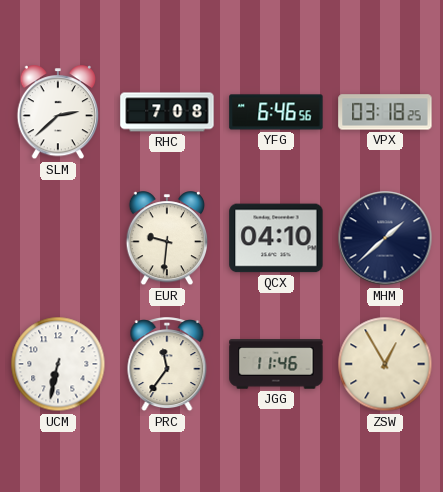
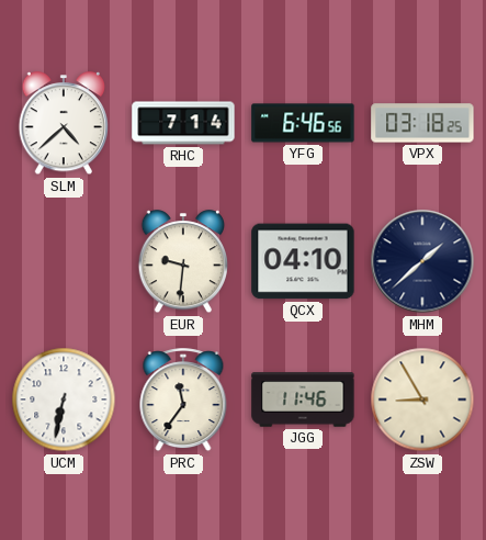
SLM: 2:38 -> 4:38
RHC: 7:08 -> 7:14
ZSW: 12:55 -> 8:55
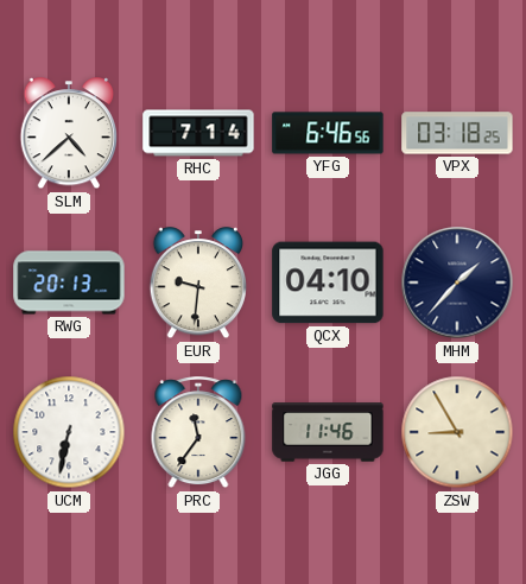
RWG: none -> 20:13
MHM: 1:38 -> 1:37
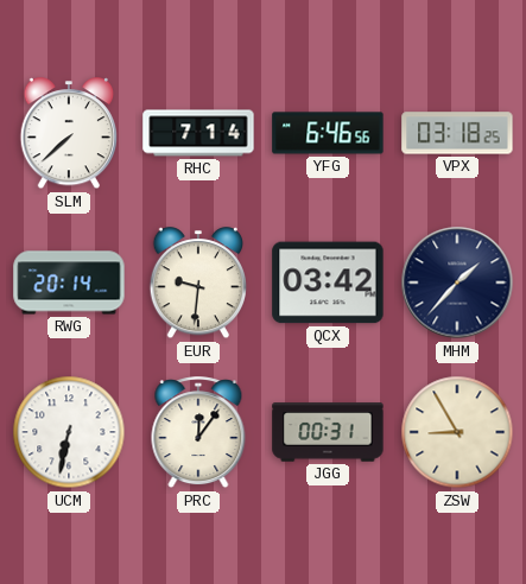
SLM: 4:38 -> 7:38
RWG: 20:13 -> 20:14
QCX: 04:10 -> 03:42
PRC: 11:36 -> 12:06
JGG: 11:46 -> 00:31
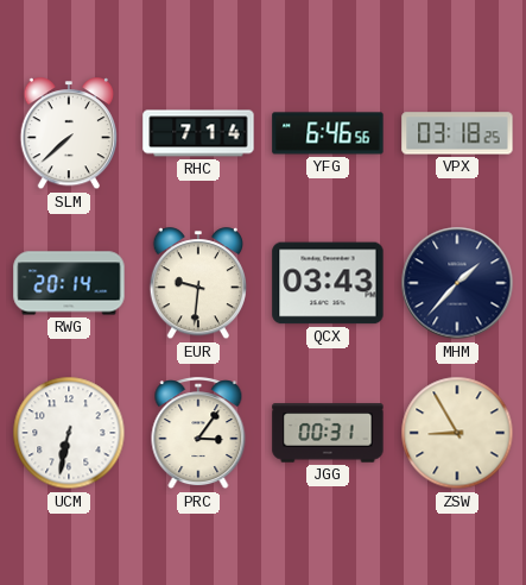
QCX: 03:42 -> 03:43
PRC: 12:06 -> 3:06
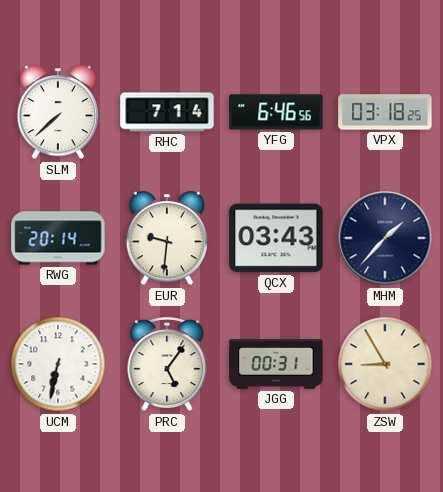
PRC: 3:06 -> 5:06
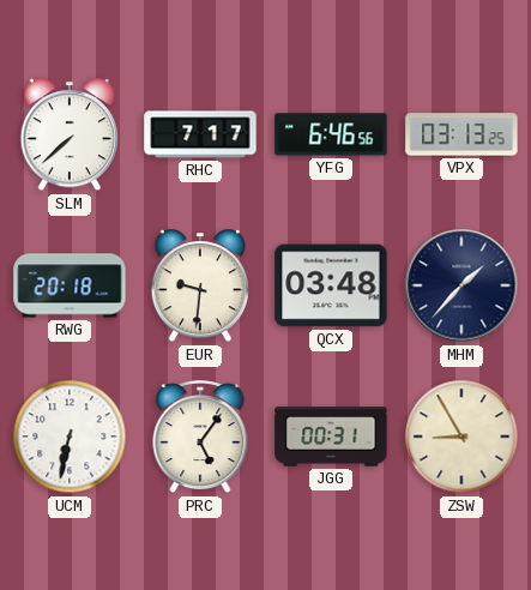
RHC: 7:14 -> 7:17
VPX: 03:18 -> 03:13
RWG: 20:14 -> 20:18
QCX: 03:43 -> 03:48
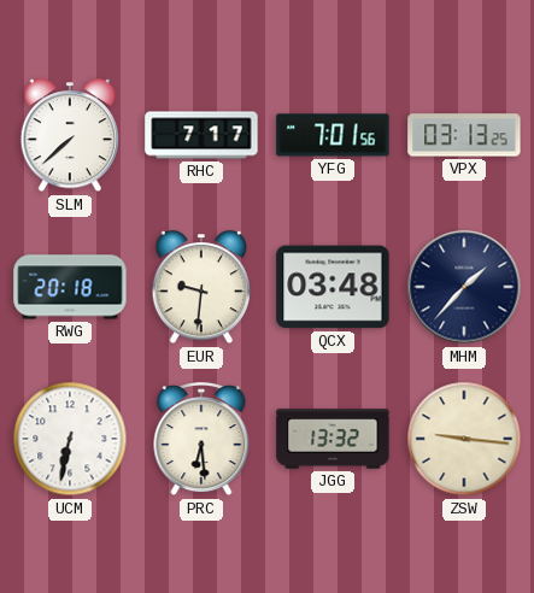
YFG: 6:46 -> 7:01
PRC: 5:06 -> 6:29
JGG: 00:31 -> 13:32
ZSW: 8:55 -> 9:16
